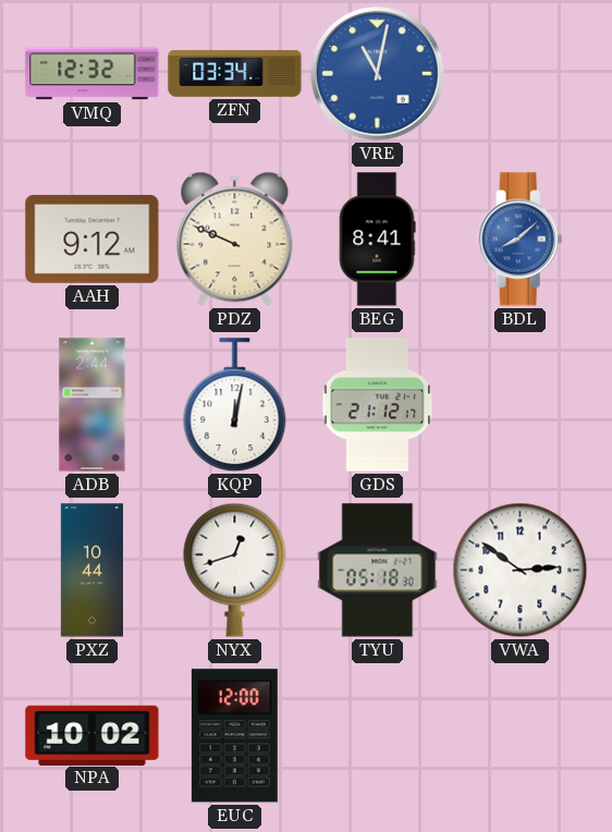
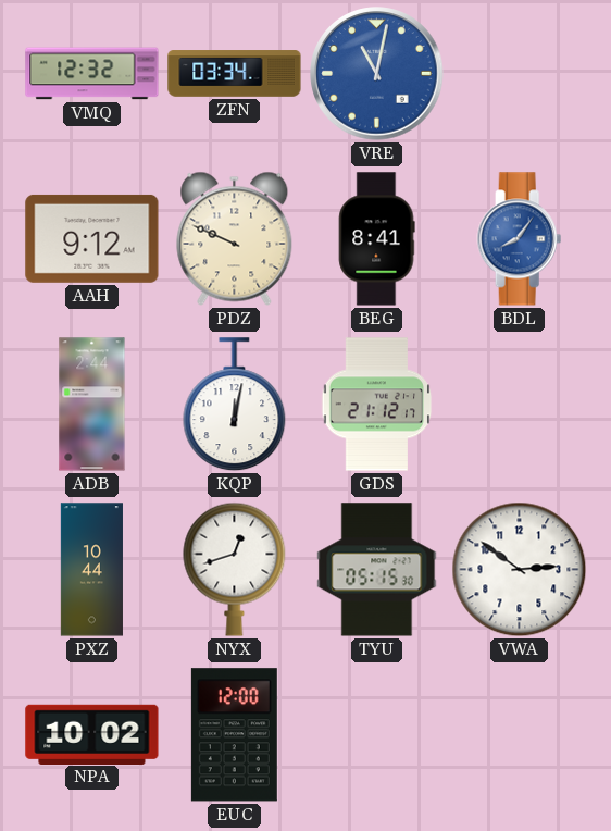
BDL: 8:08 -> 8:06
TYU: 05:18 -> 05:15
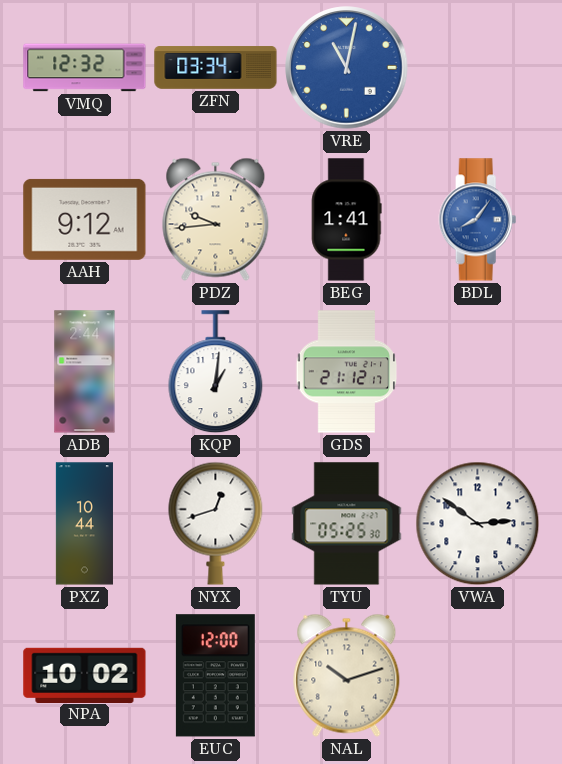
PDZ: 9:49 -> 9:44
BEG: 8:41 -> 1:41
KQP: 12:02 -> 1:01
TYU: 05:15 -> 05:25
NAL: none -> 10:12
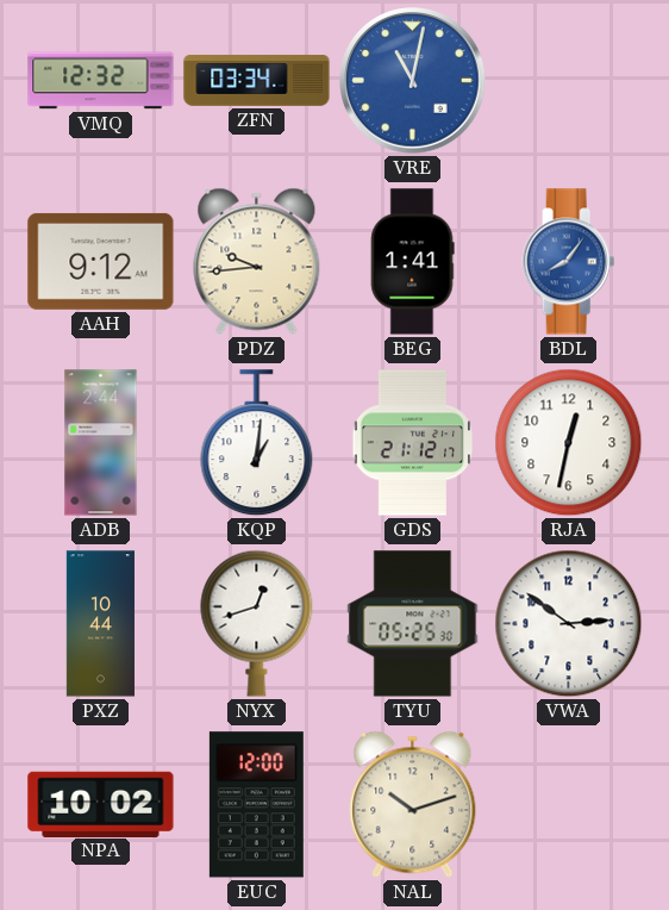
RJA: none -> 12:32
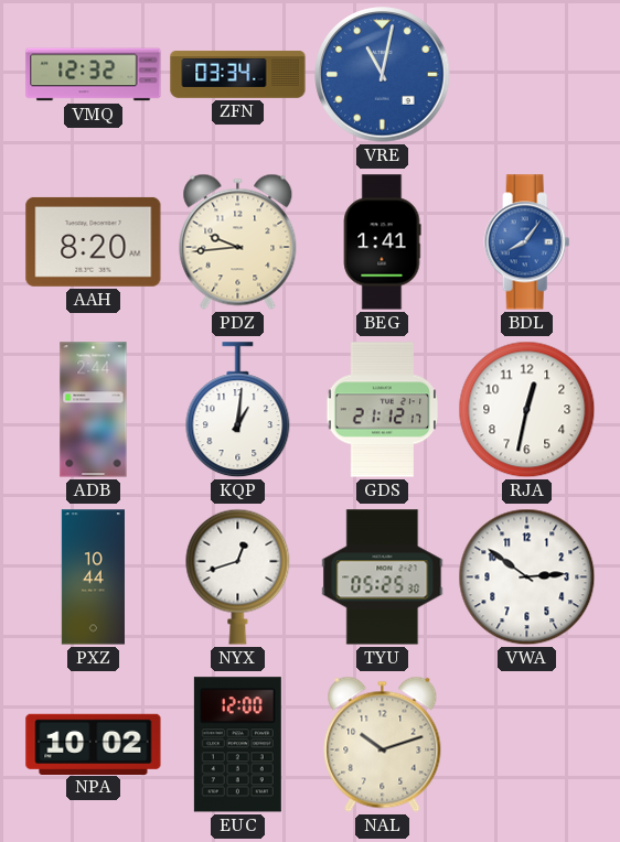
AAH: 9:12 -> 8:20
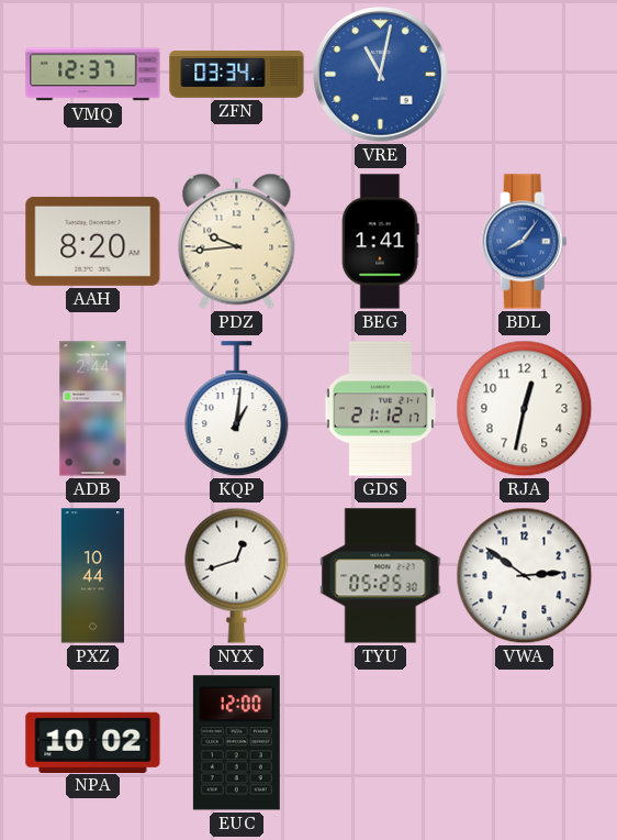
VMQ: 12:32 -> 12:37
NAL: 10:12 -> none
